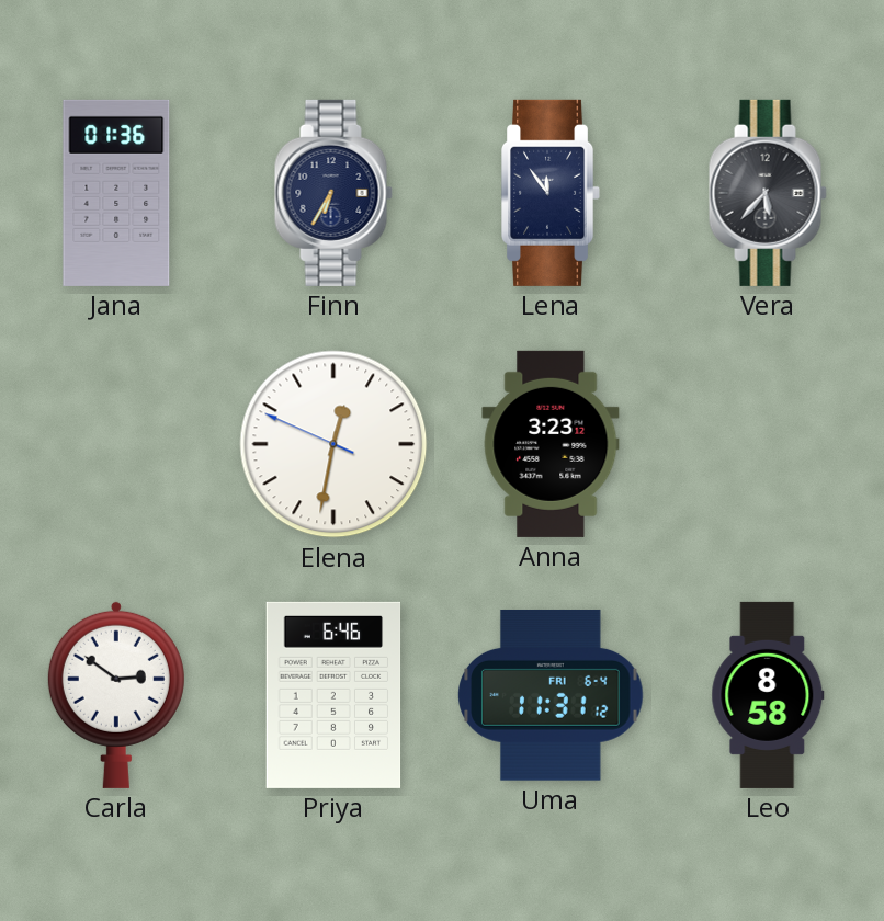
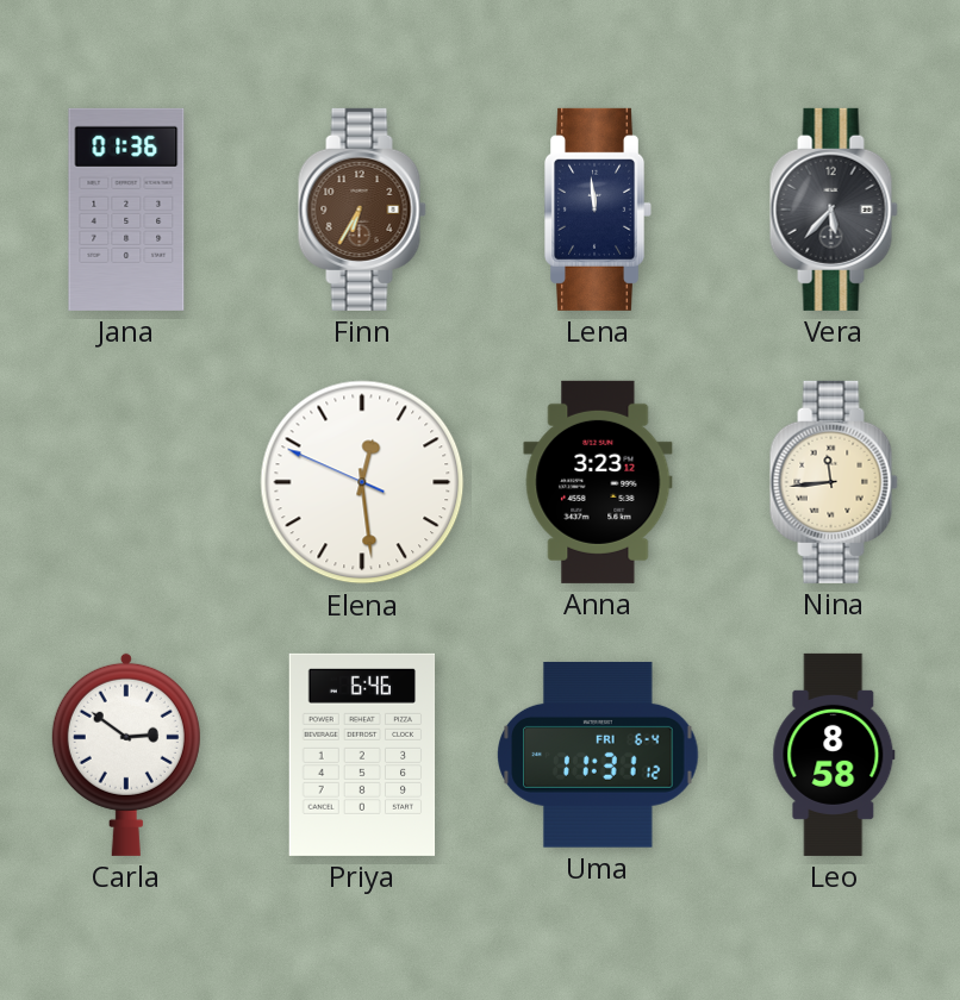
Finn dial: navy -> brown
Lena: 11:54 -> 11:59
Elena: 12:31 -> 12:28
Nina: none -> 11:44
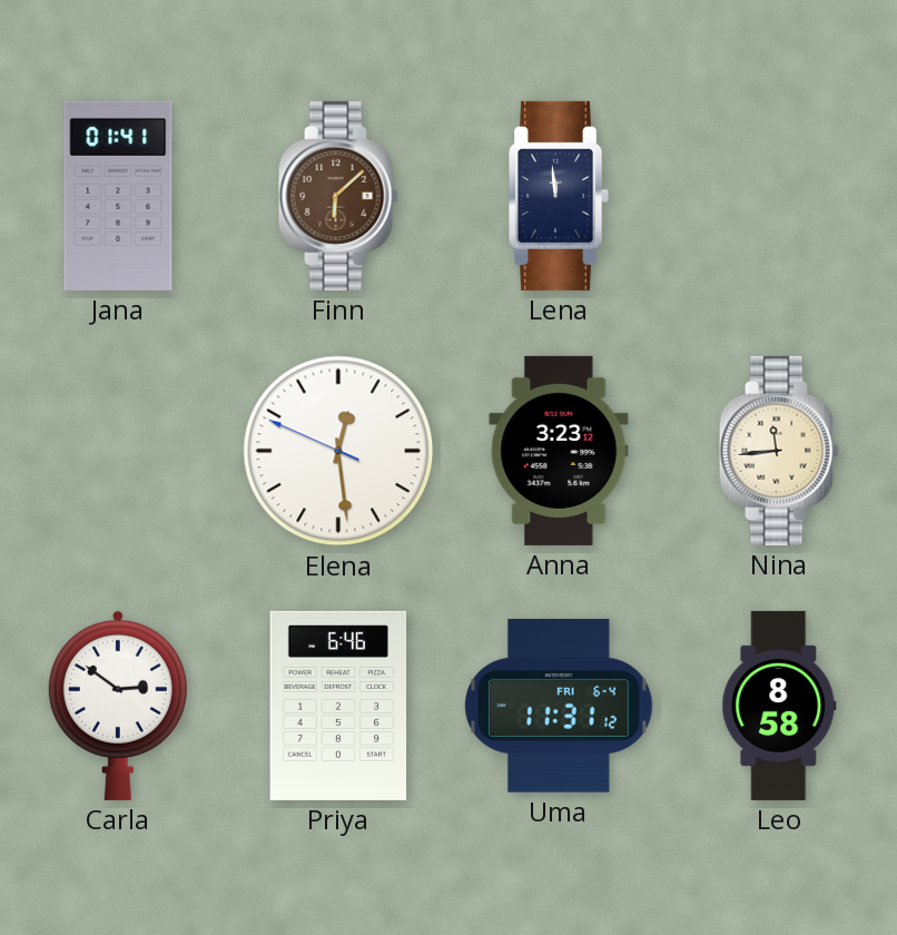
Jana: 01:36 -> 01:41
Finn: 6:35 -> 6:08
Vera: 5:37 -> none
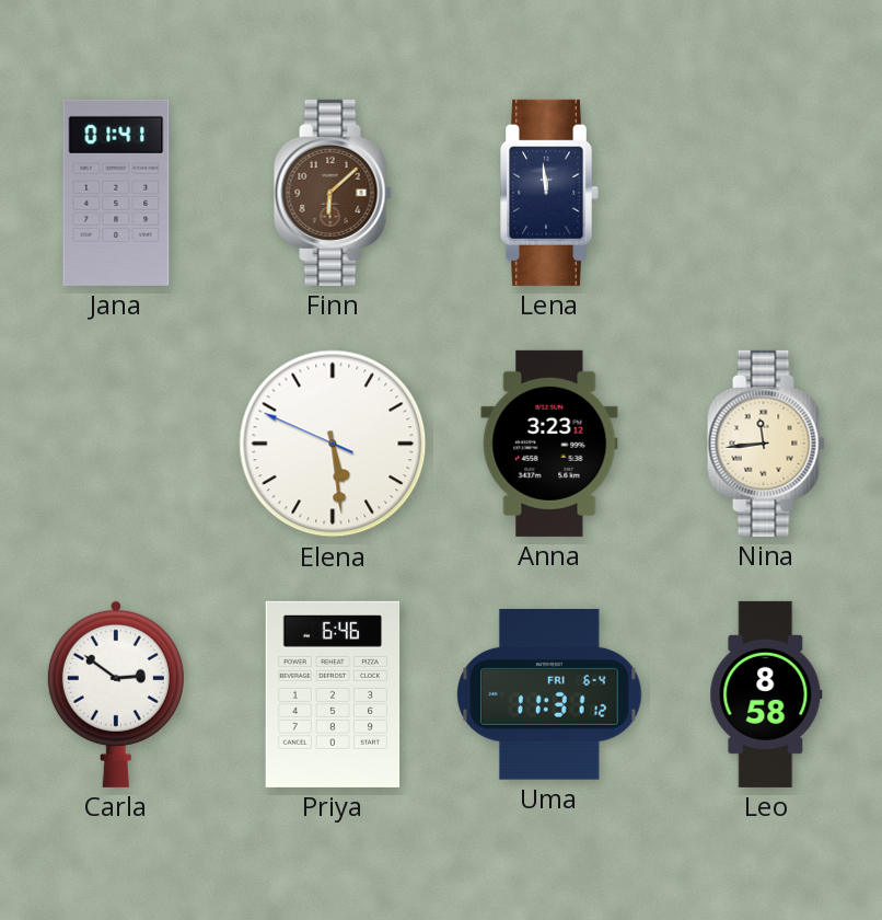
Elena: 12:28 -> 5:28
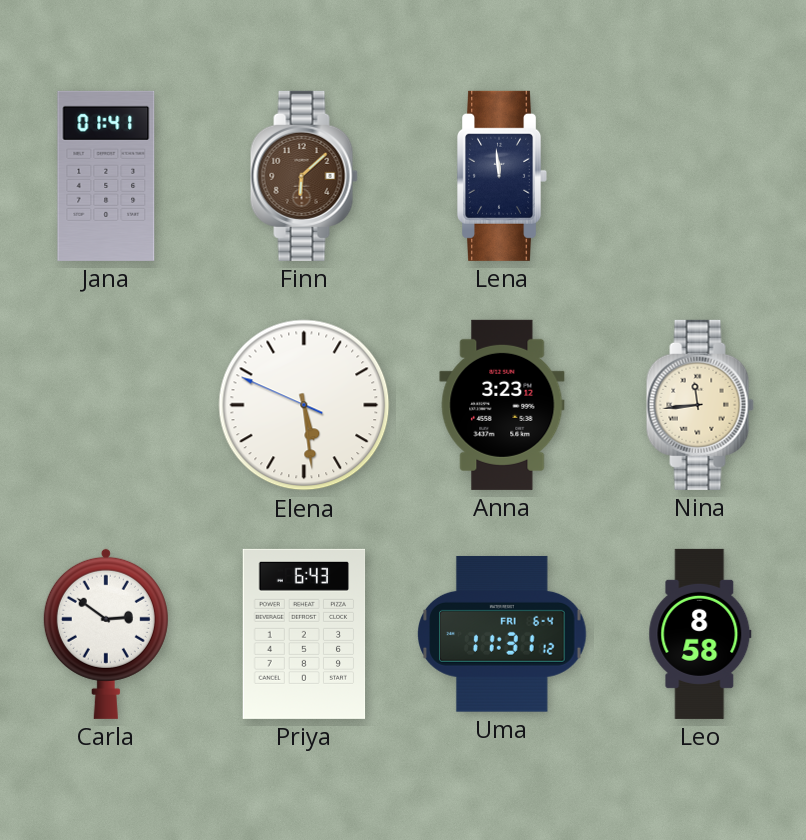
Priya: 6:46 -> 6:43
